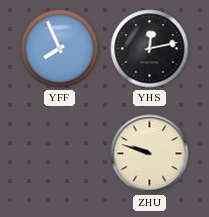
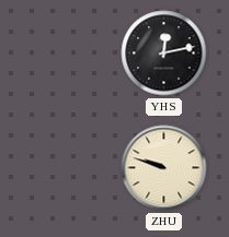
YFF: 7:56 -> none
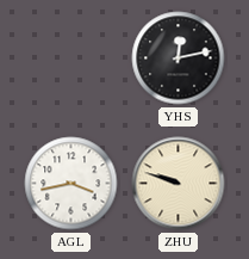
AGL: none -> 3:43
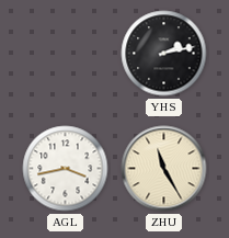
YHS: 12:13 -> 2:13
ZHU: 9:48 -> 11:25
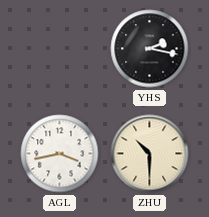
YHS: 2:13 -> 2:17
ZHU: 11:25 -> 10:30
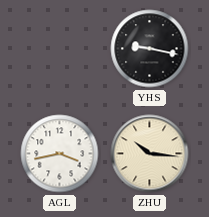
YHS: 2:17 -> 9:17
ZHU: 10:30 -> 10:16
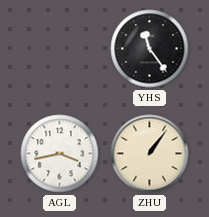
YHS: 9:17 -> 11:24
ZHU: 10:16 -> 1:06
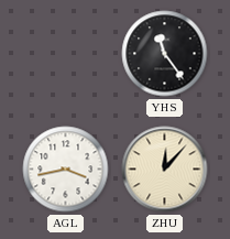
ZHU: 1:06 -> 12:07
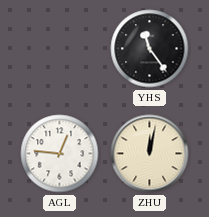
AGL: 3:43 -> 12:46
ZHU: 12:07 -> 12:02
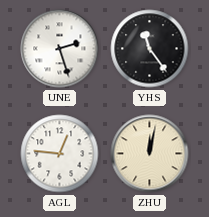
UNE: none -> 2:27
